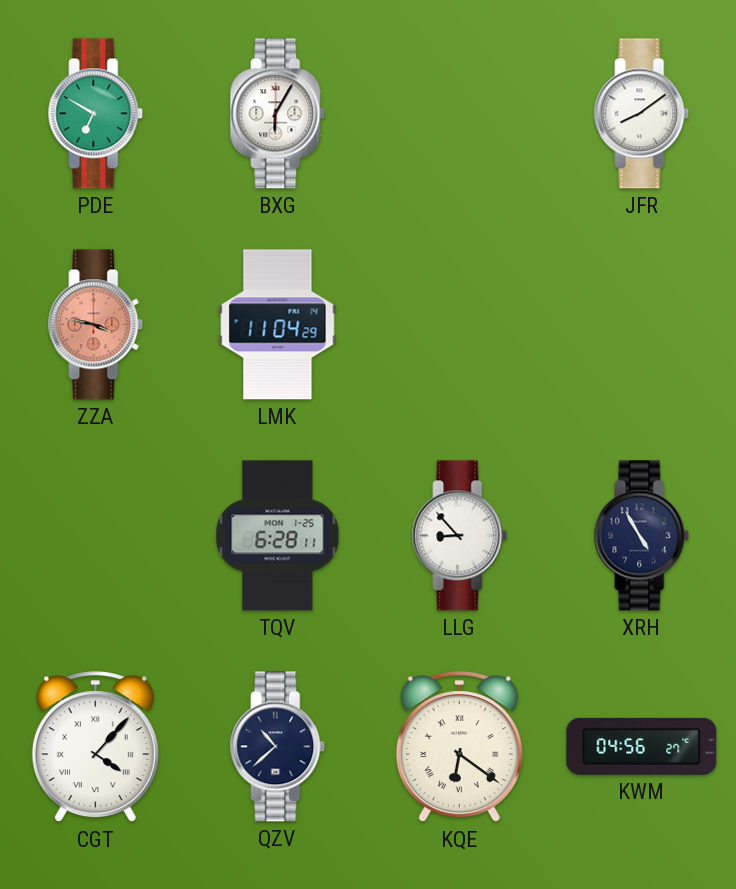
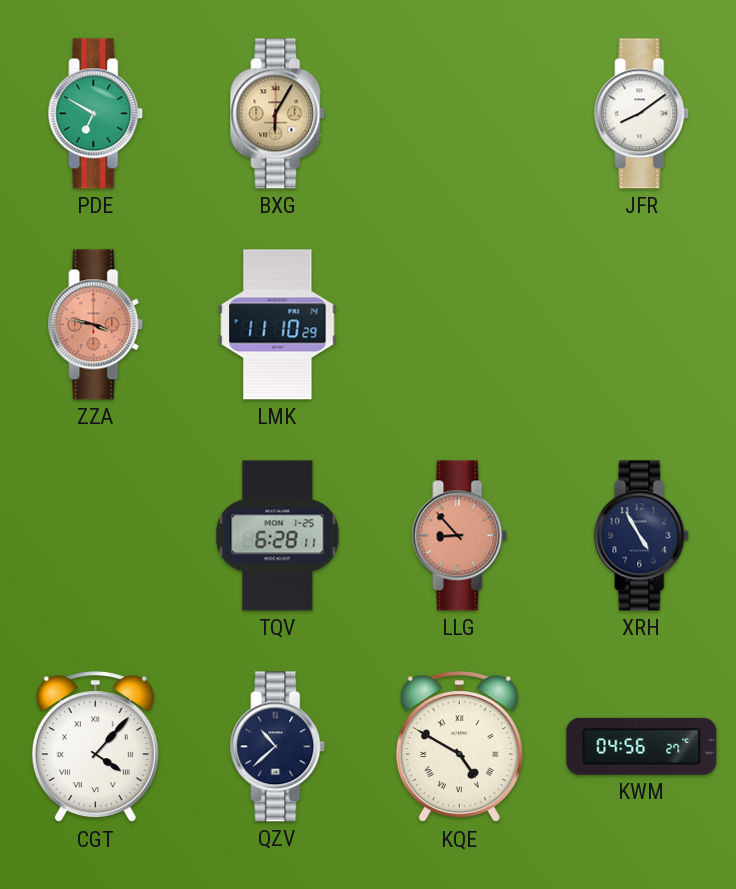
BXG dial: white -> champagne
LMK: 11:04 -> 11:10
LLG dial: white -> salmon
KQE: 6:21 -> 4:50
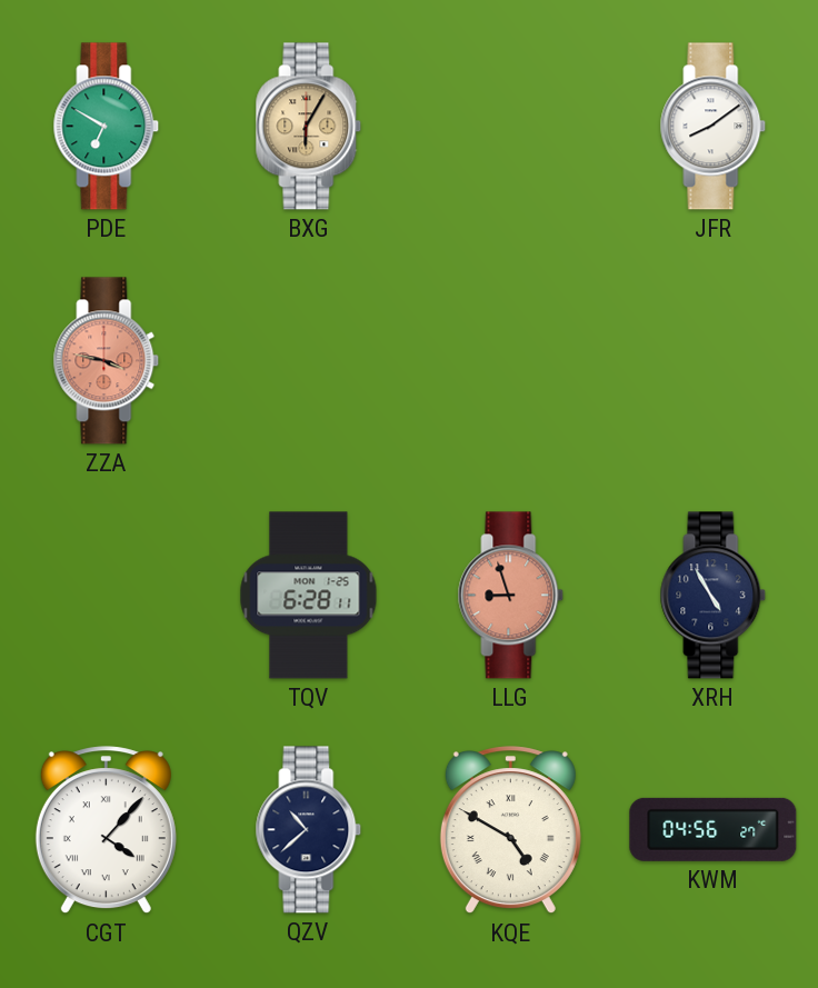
LMK: 11:10 -> none
LLG: 8:53 -> 8:57
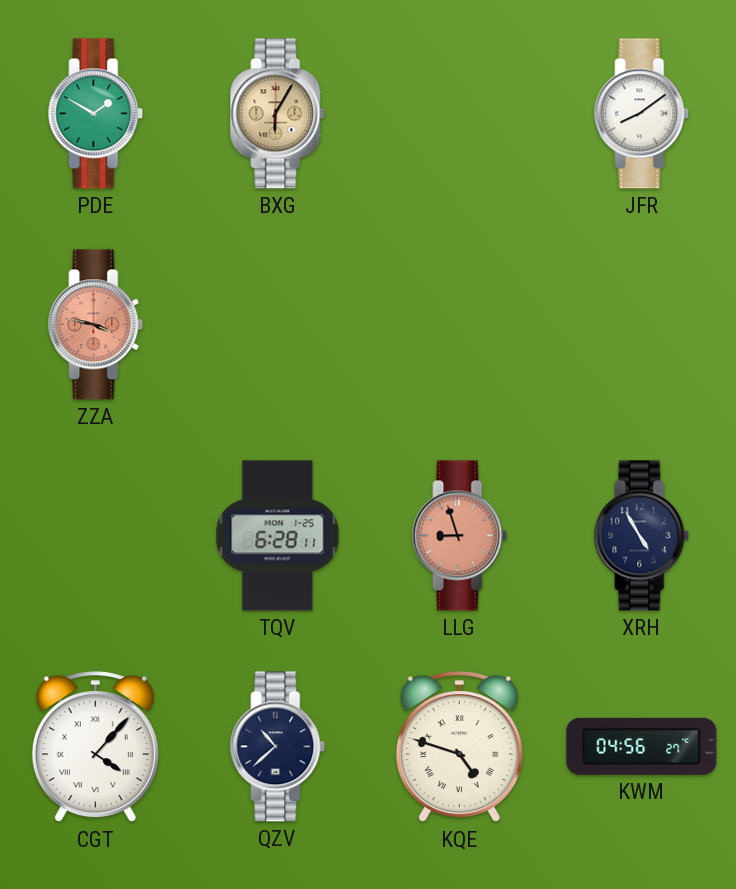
PDE: 6:50 -> 1:50
KQE: 4:50 -> 4:48
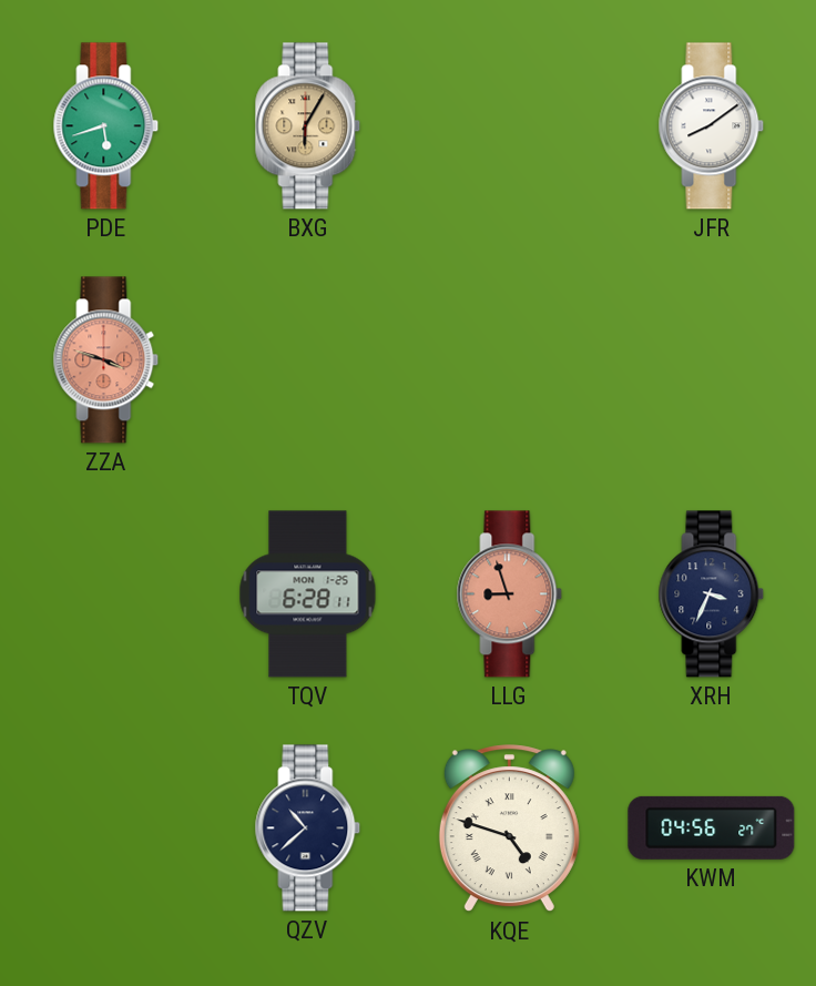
PDE: 1:50 -> 5:42
ZZA: 3:47 -> 3:48
XRH: 4:55 -> 3:34
CGT: 4:07 -> none
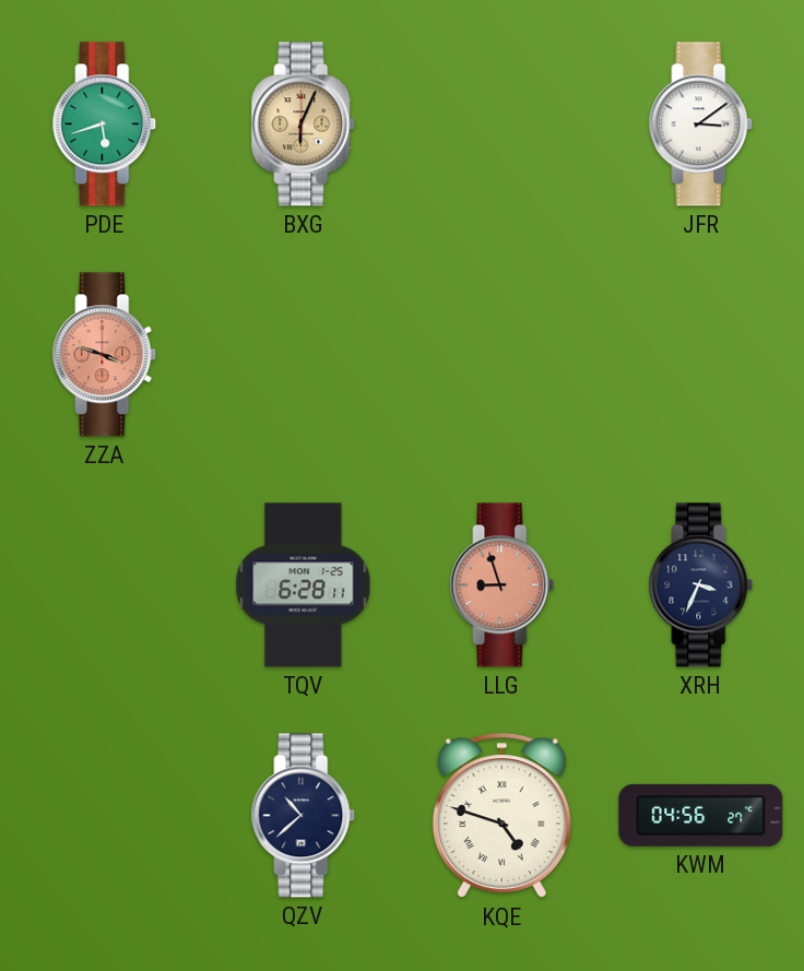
BXG: 6:05 -> 6:04
JFR: 8:09 -> 3:09
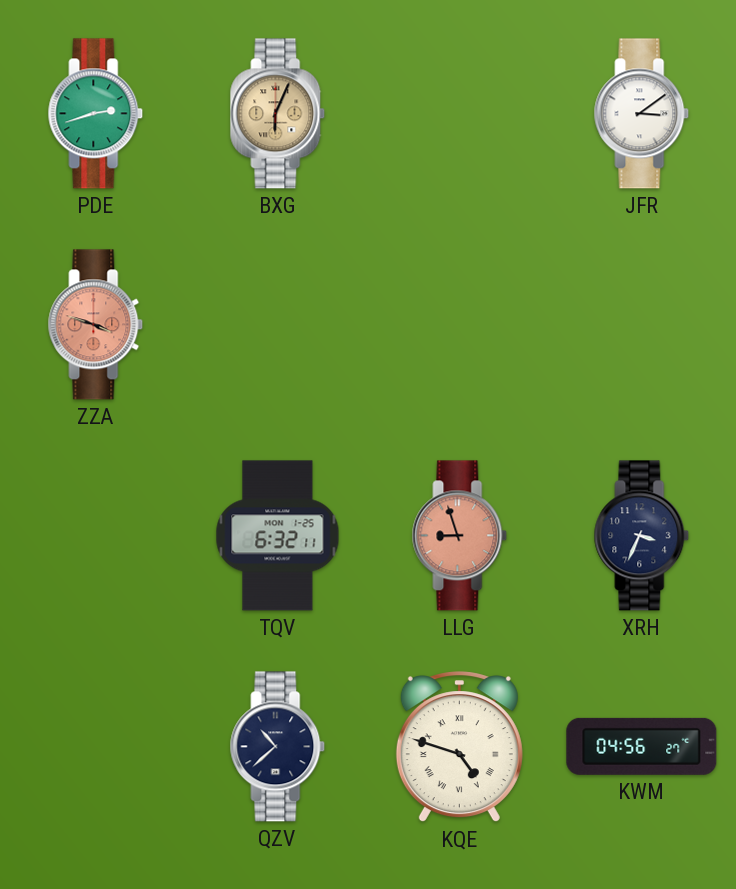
PDE: 5:42 -> 2:42
TQV: 6:28 -> 6:32
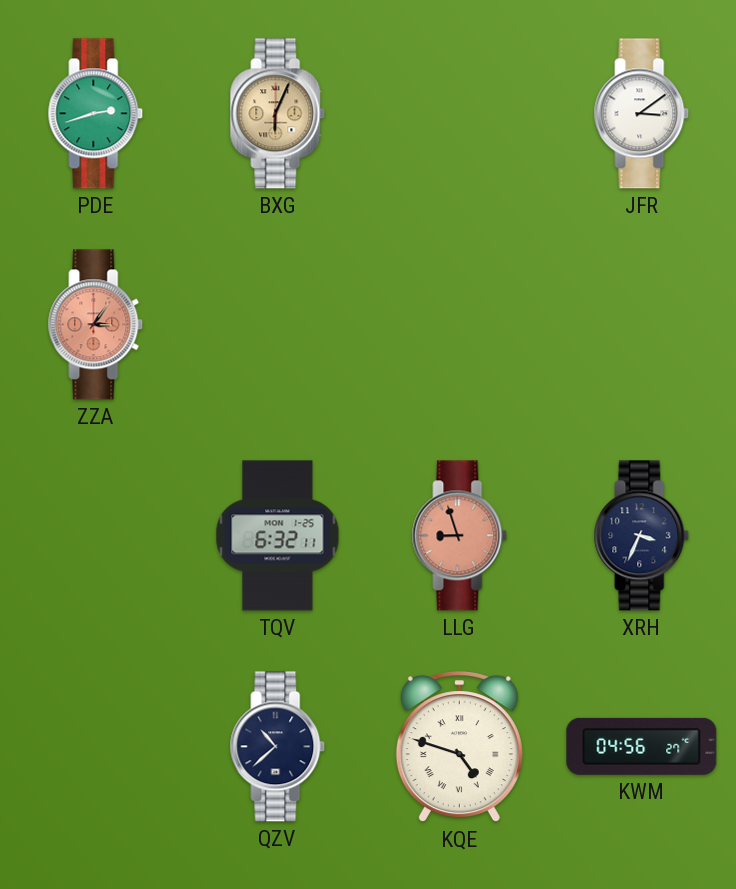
ZZA: 3:48 -> 3:06
